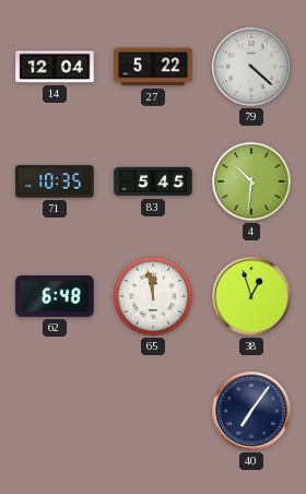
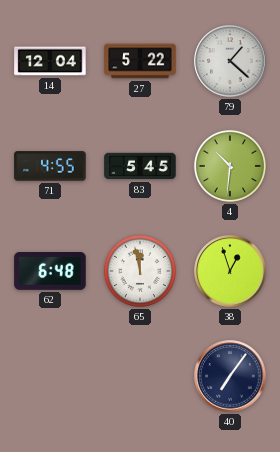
79: 4:22 -> 1:22
71: 10:35 -> 4:55
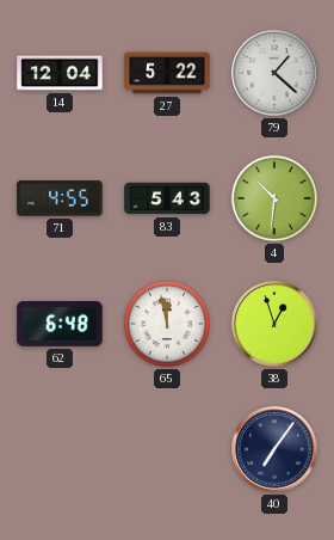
83: 5:45 -> 5:43
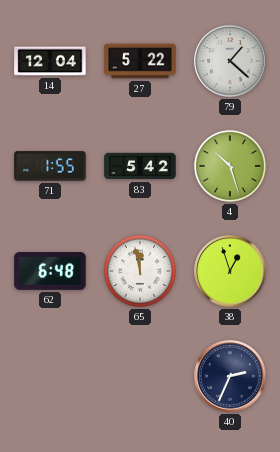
71: 4:55 -> 1:55
83: 5:43 -> 5:42
4: 10:31 -> 10:27
40: 7:06 -> 2:34
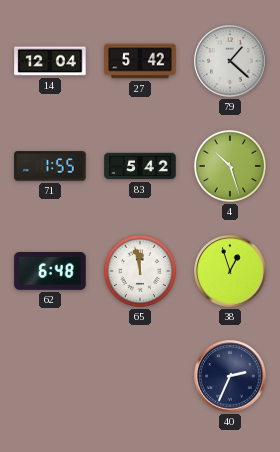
27: 5:22 -> 5:42
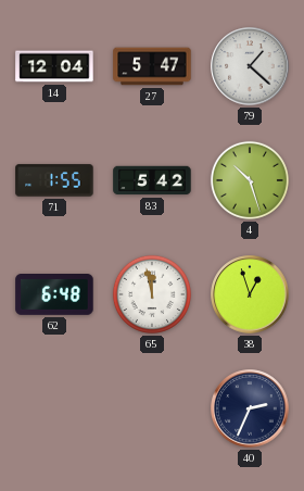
27: 5:42 -> 5:47
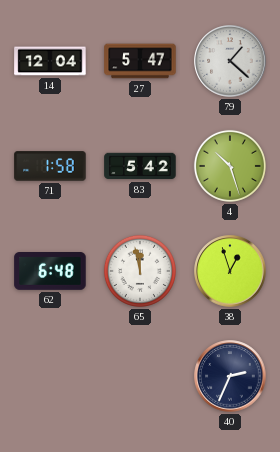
71: 1:55 -> 1:58
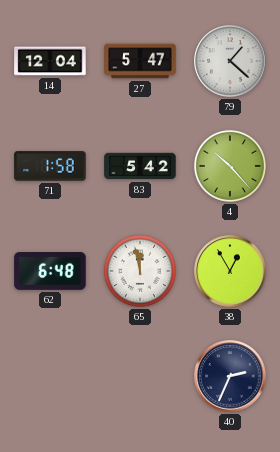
4: 10:27 -> 10:23
38: 12:57 -> 12:55
